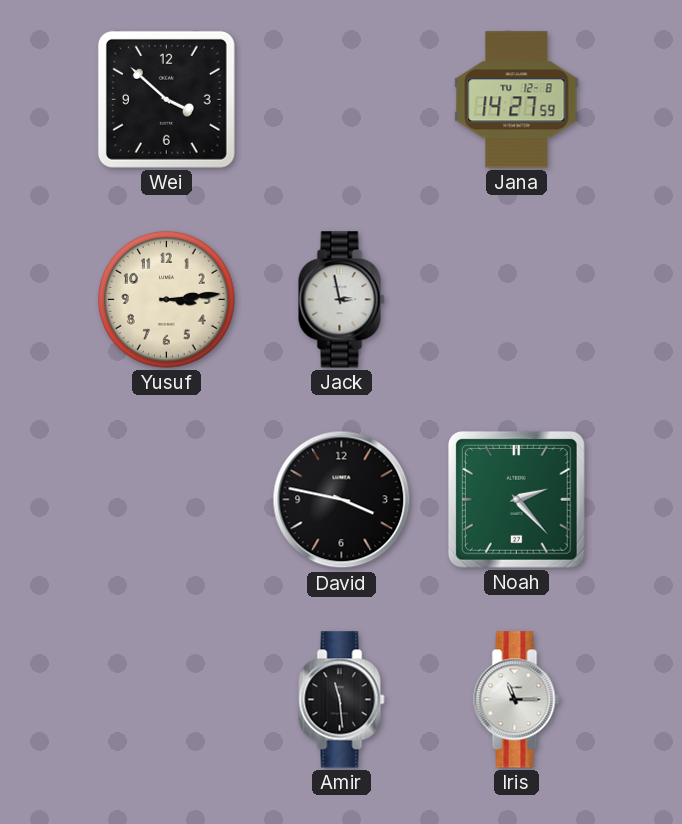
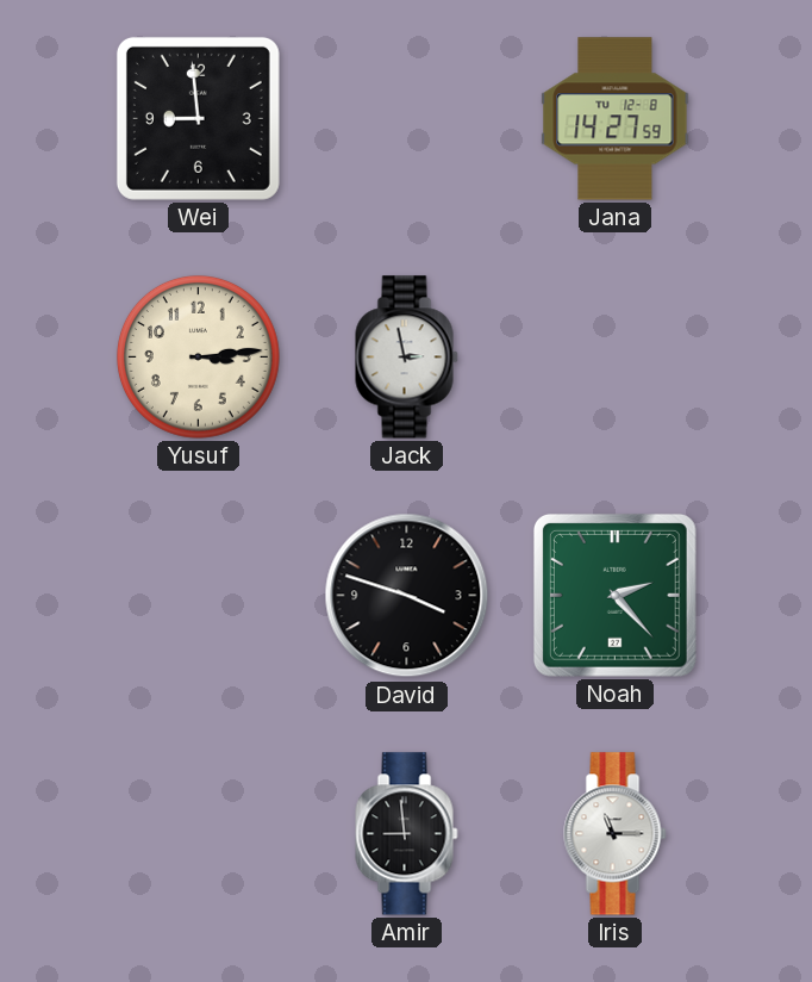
Wei: 3:52 -> 8:59
David: 3:47 -> 3:48
Amir: 11:29 -> 8:59
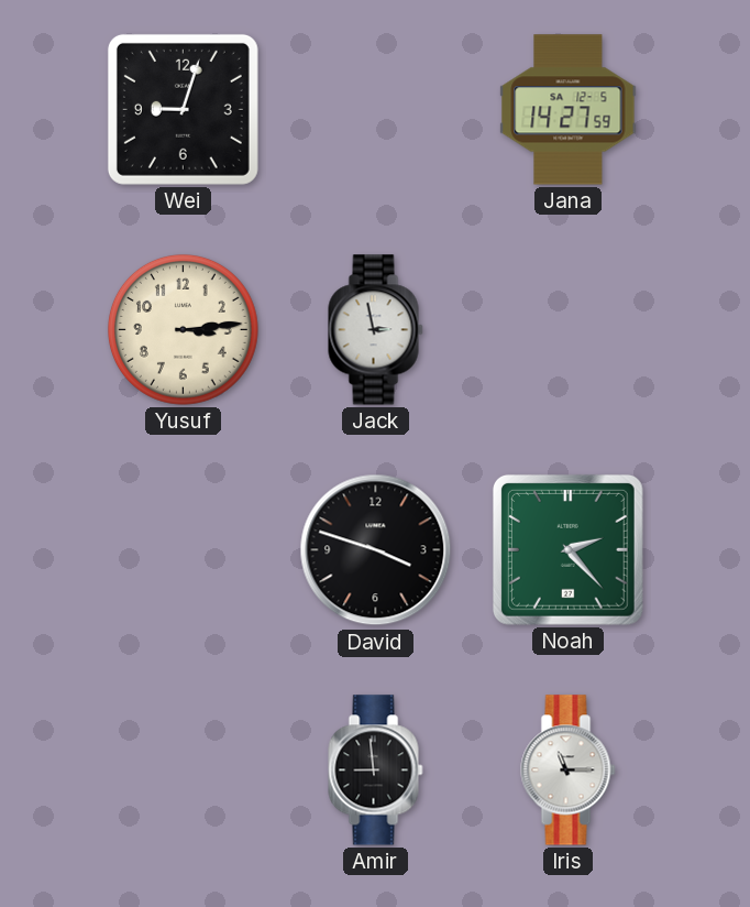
Wei: 8:59 -> 9:03
Jana date: TU 12-8 -> SA 12-5
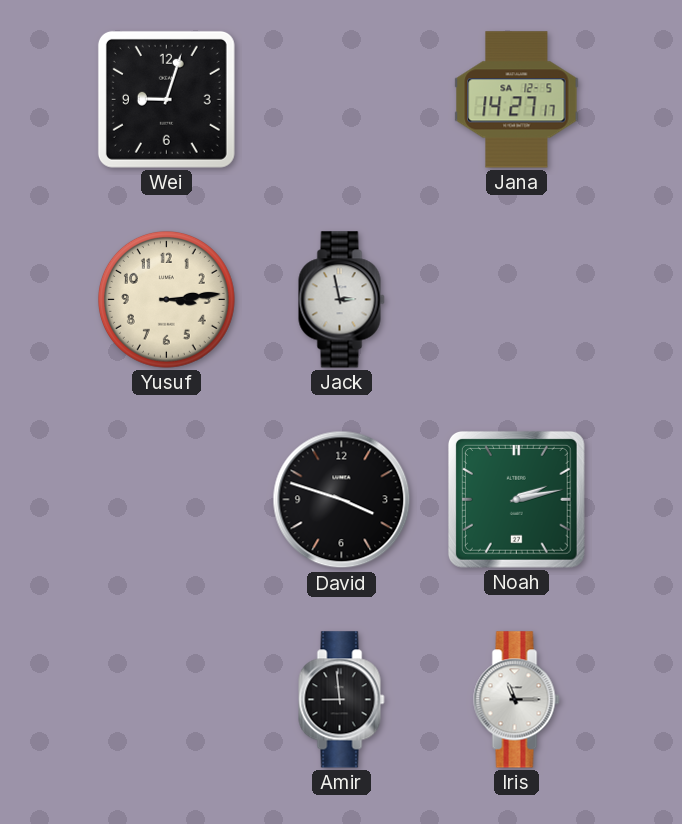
Jana: 14:27:59 -> 14:27:17
Noah: 2:23 -> 2:13
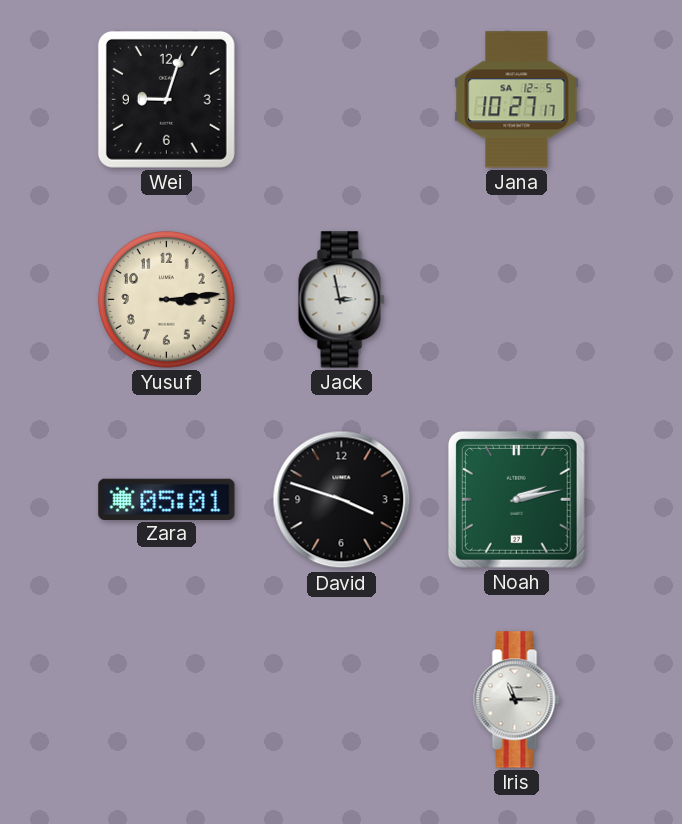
Jana: 14:27 -> 10:27
Zara: none -> 05:01
Amir: 8:59 -> none
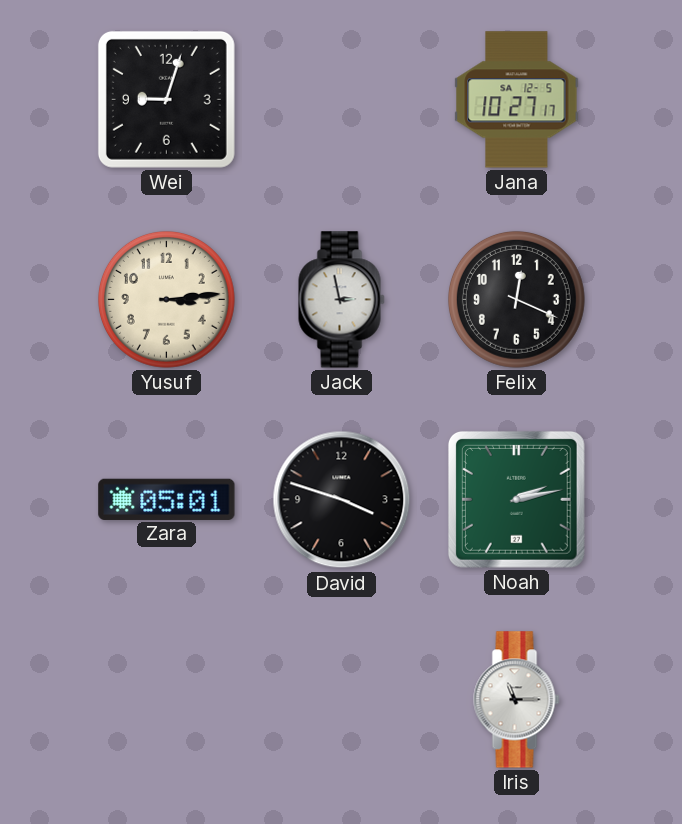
Felix: none -> 12:19
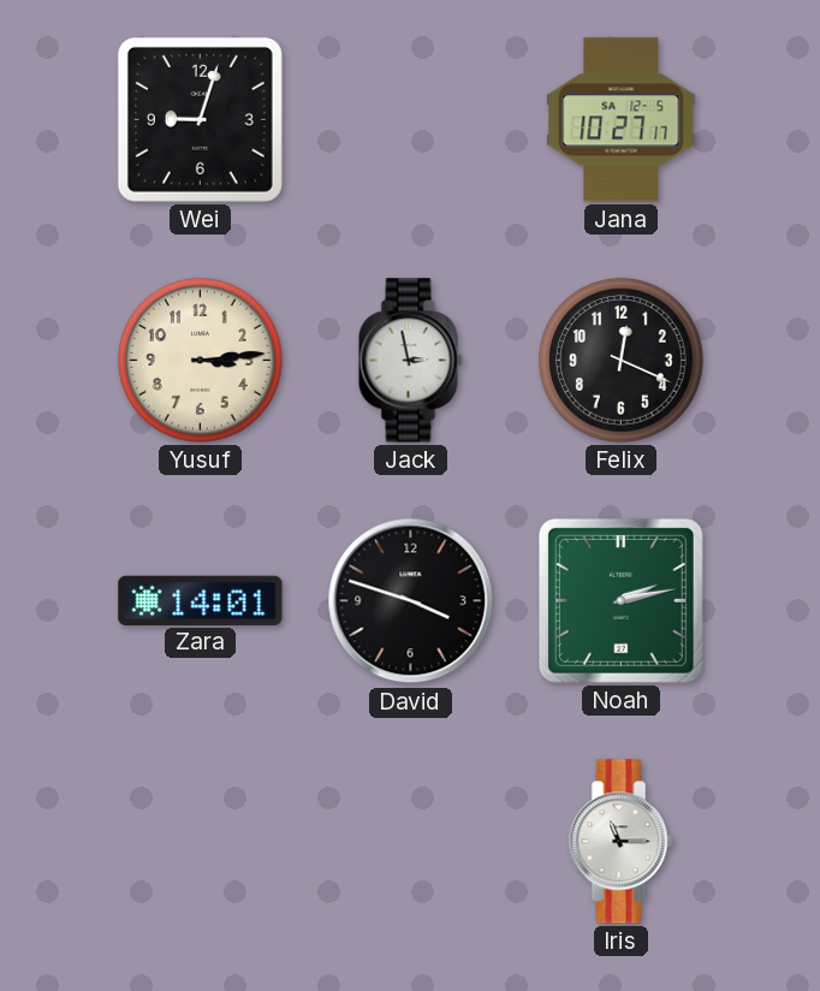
Zara: 05:01 -> 14:01
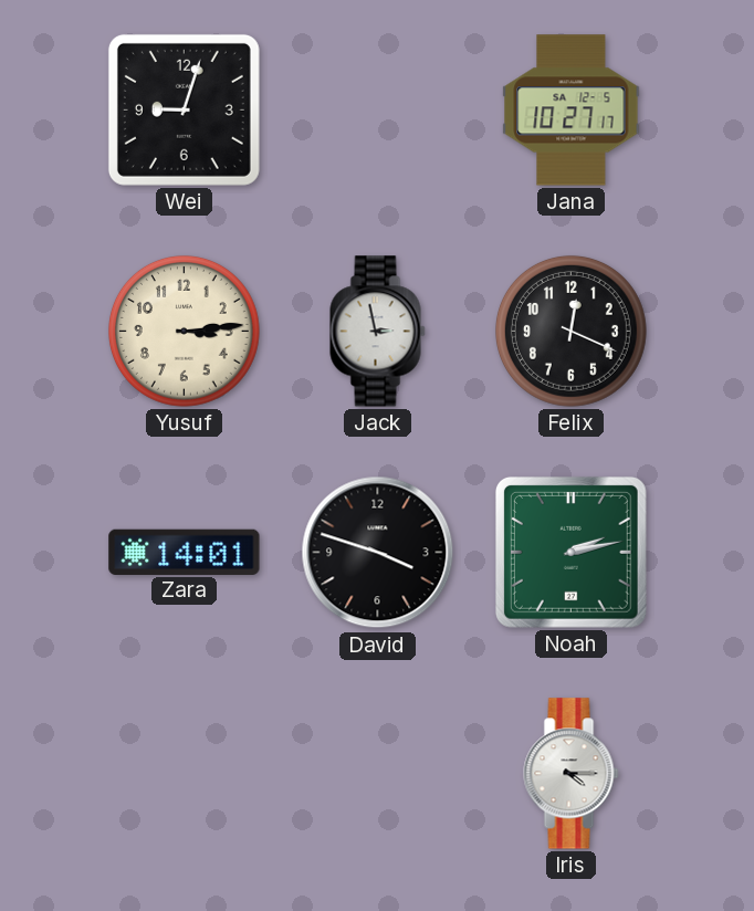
Iris: 11:15 -> 4:15
